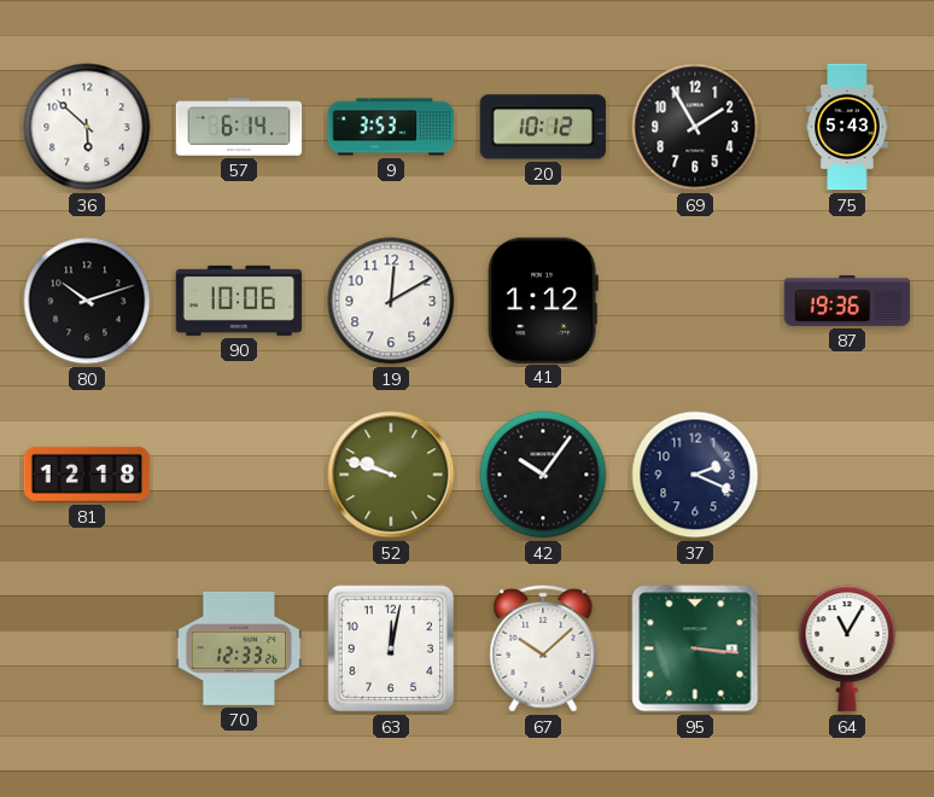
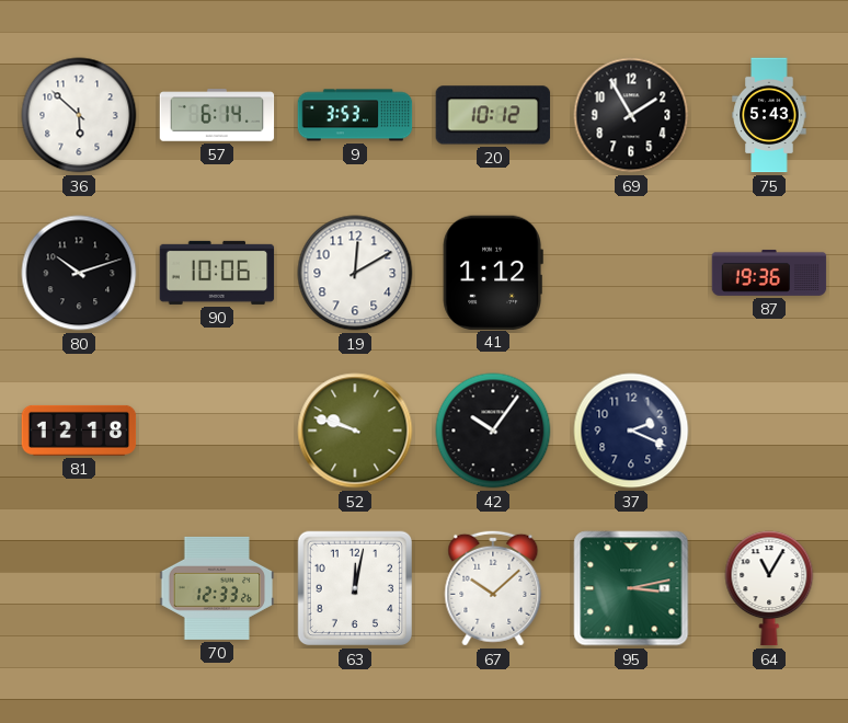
95: 3:16 -> 3:13
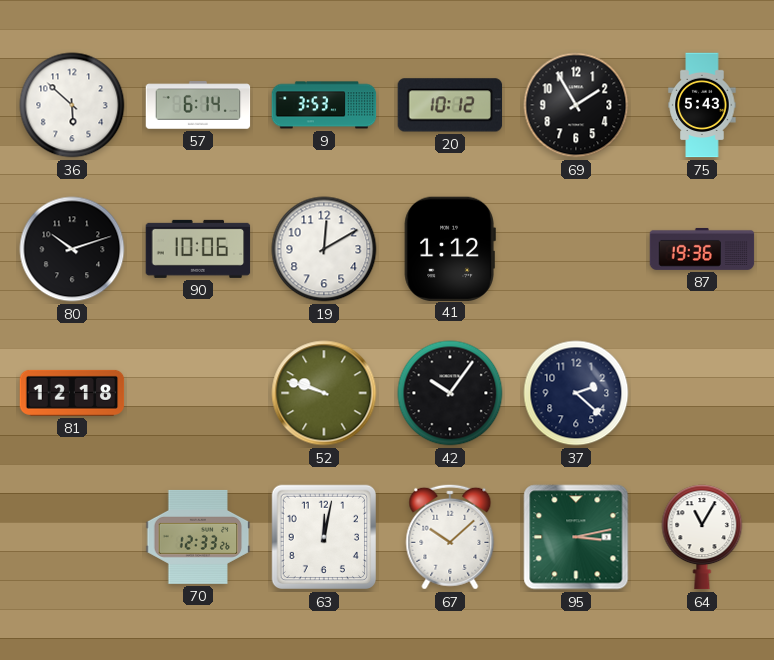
37: 2:19 -> 2:22
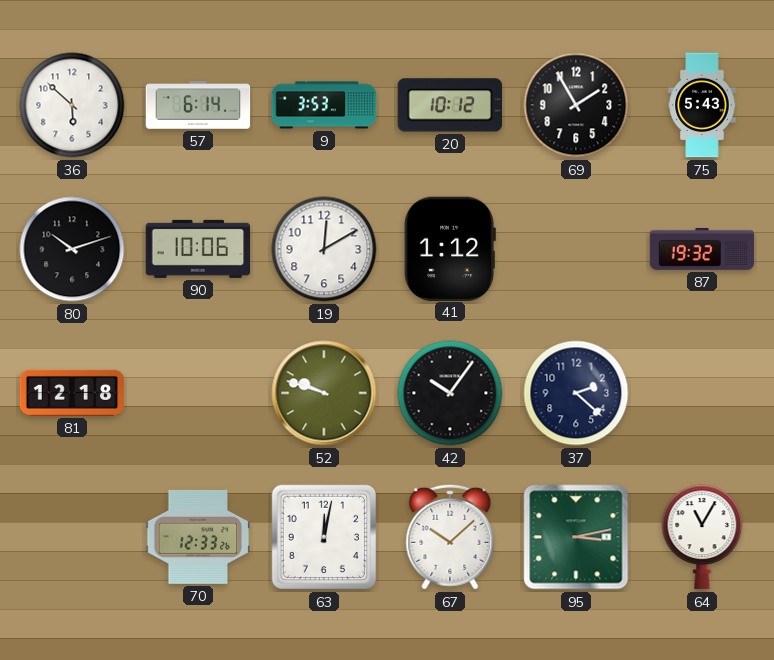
87: 19:36 -> 19:32
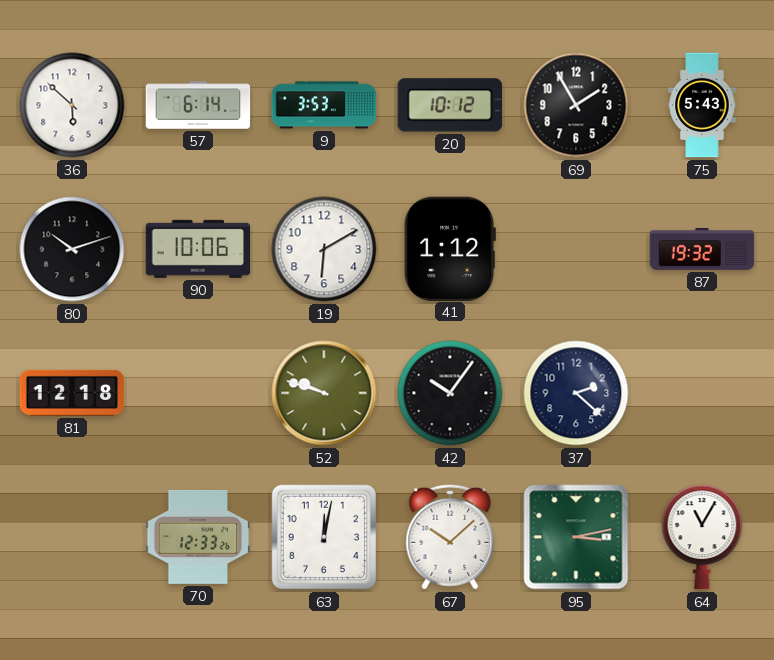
19: 12:10 -> 6:10
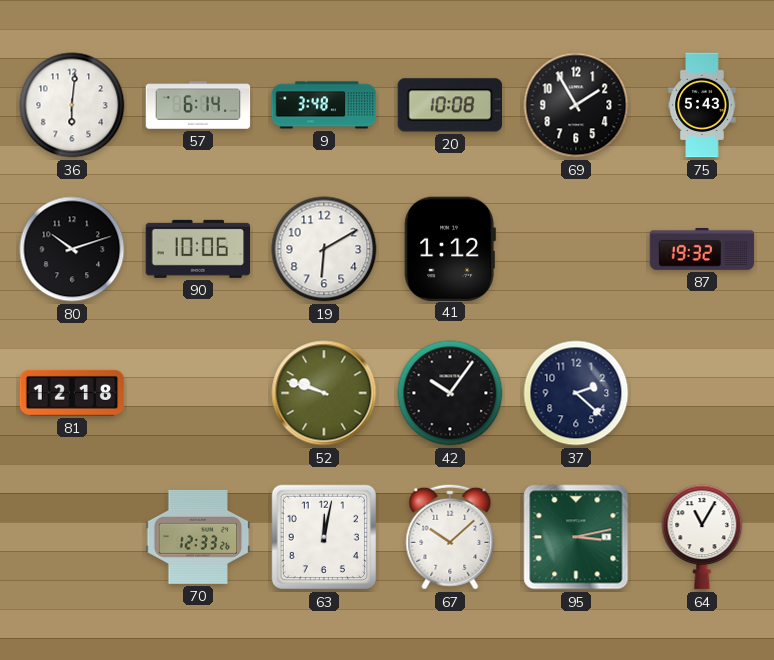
36: 5:52 -> 6:01
9: 3:53 -> 3:48
20: 10:12 -> 10:08
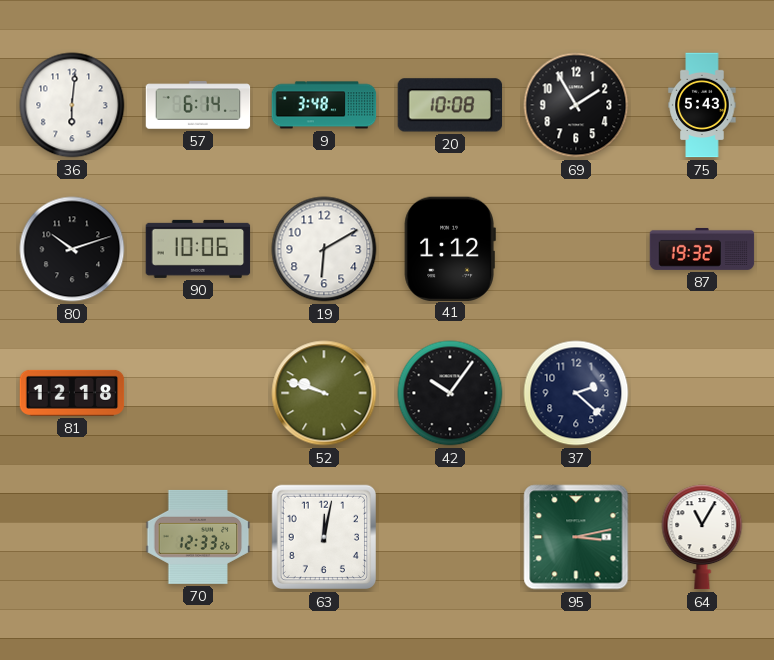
67: 10:08 -> none
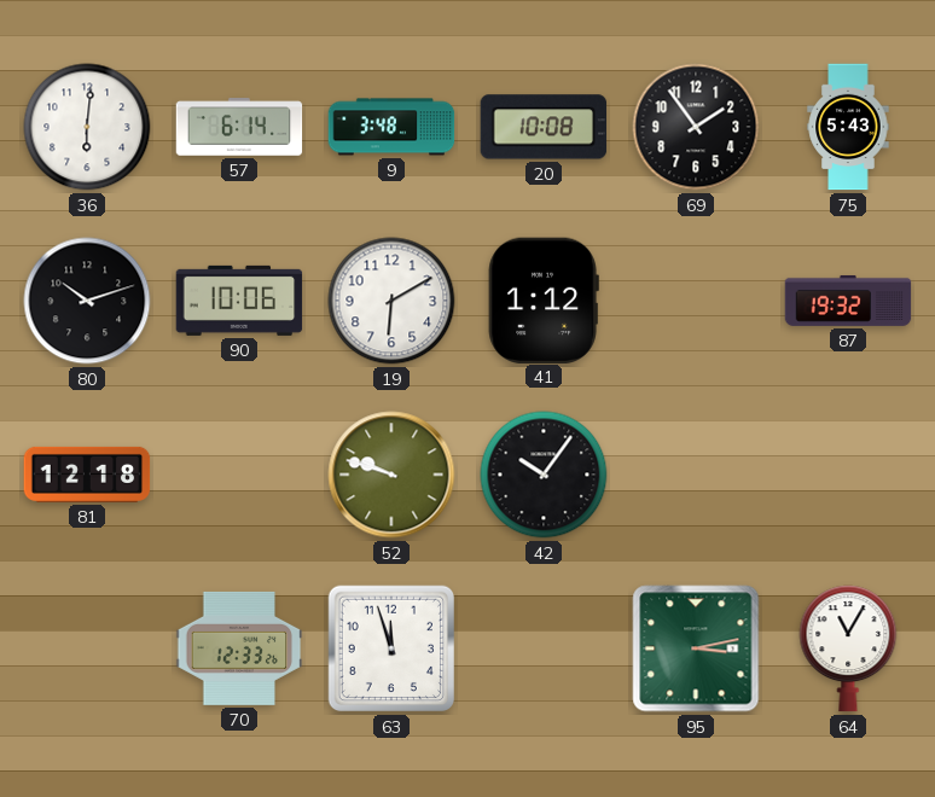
69: 1:55 -> 1:54
37: 2:22 -> none
63: 12:02 -> 11:57
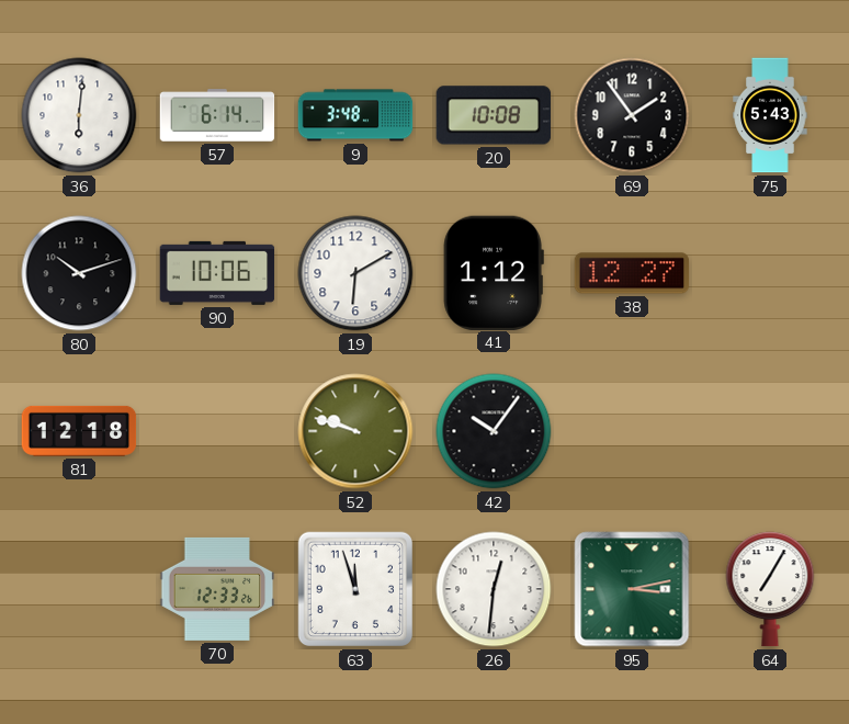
38: none -> 12:27
87: 19:32 -> none
26: none -> 12:31
64: 11:05 -> 7:05
